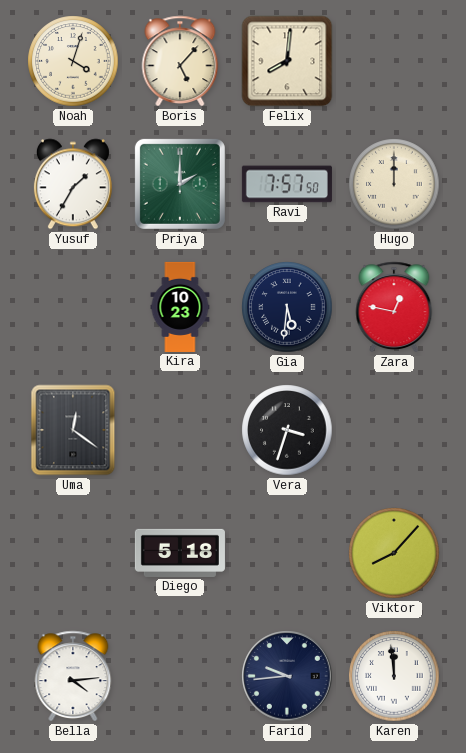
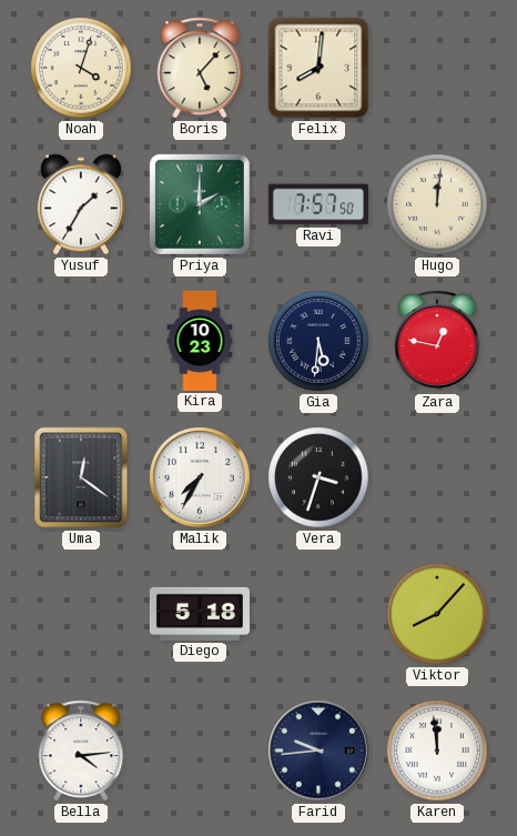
Hugo: 12:00 -> 12:01
Malik: none -> 7:35
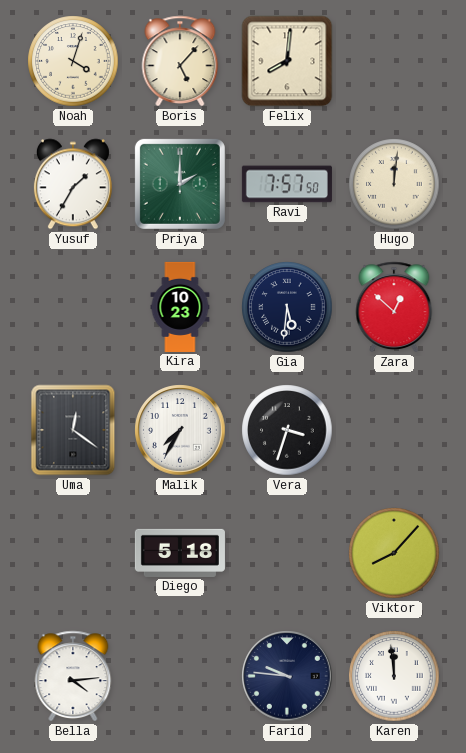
Zara: 12:47 -> 12:52
Farid: 9:44 -> 9:46
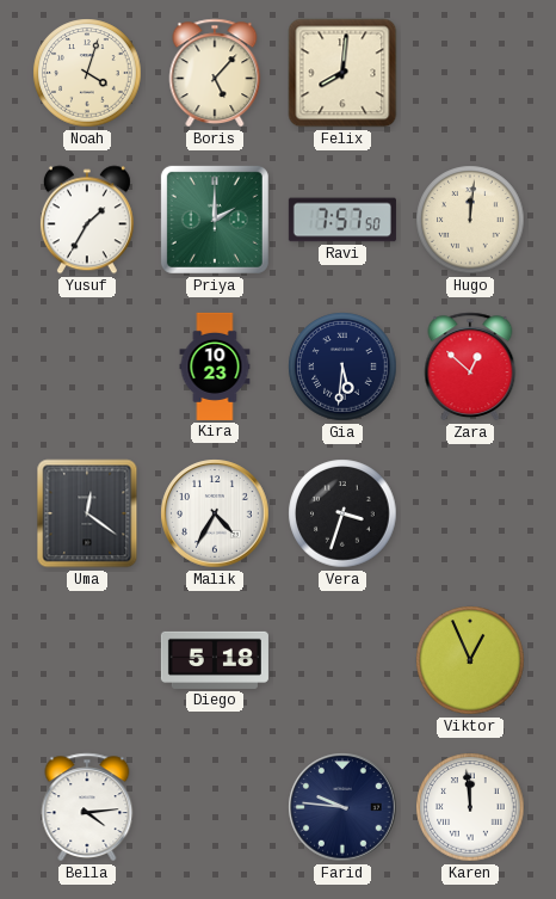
Malik: 7:35 -> 4:35
Viktor: 8:07 -> 12:56
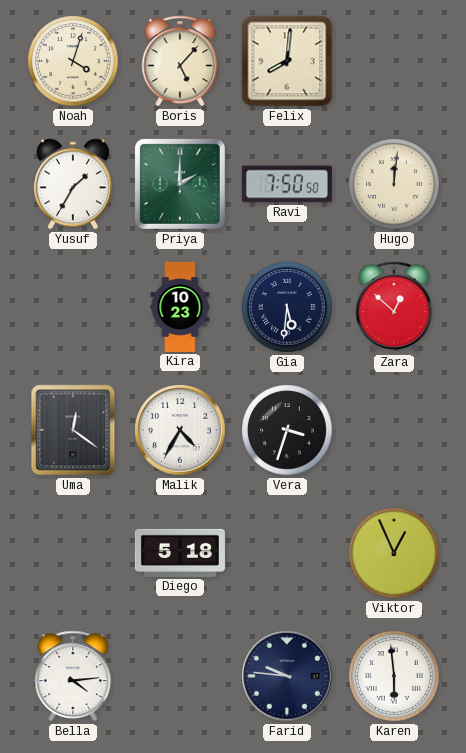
Ravi: 7:57 -> 7:50
Karen: 11:59 -> 5:59
